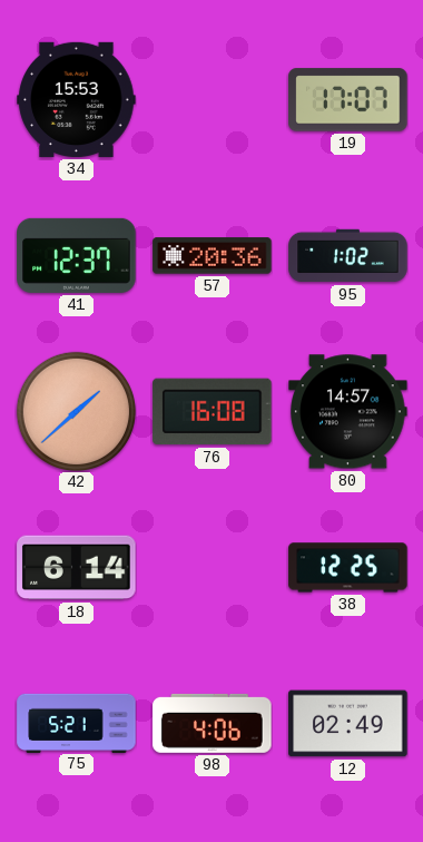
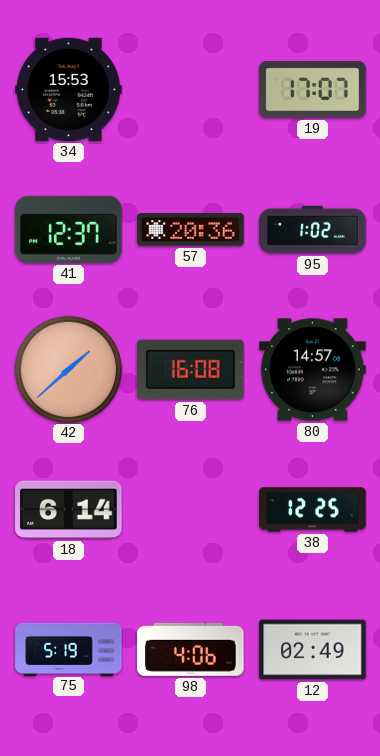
75: 5:21 -> 5:19
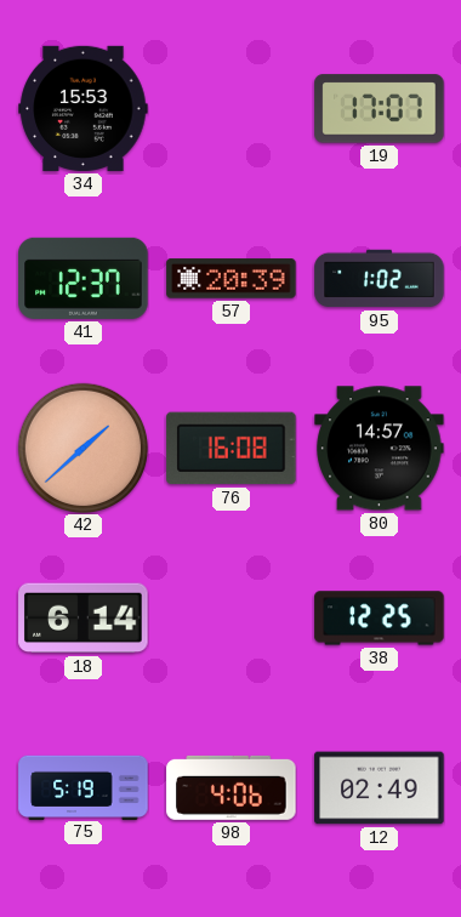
57: 20:36 -> 20:39
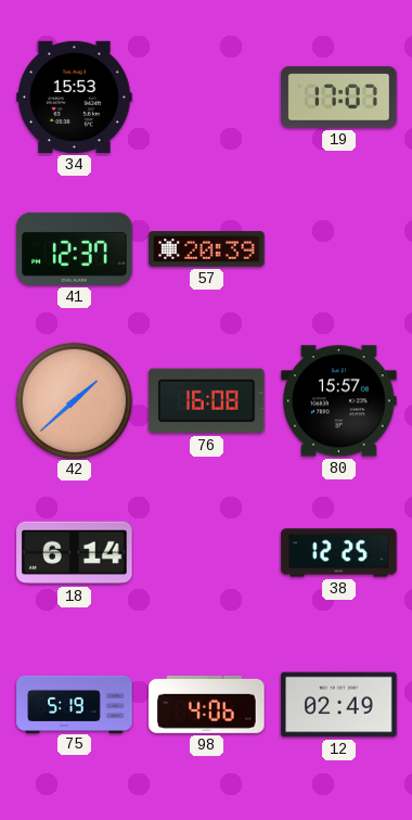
95: 1:02 -> none
80: 14:57 -> 15:57
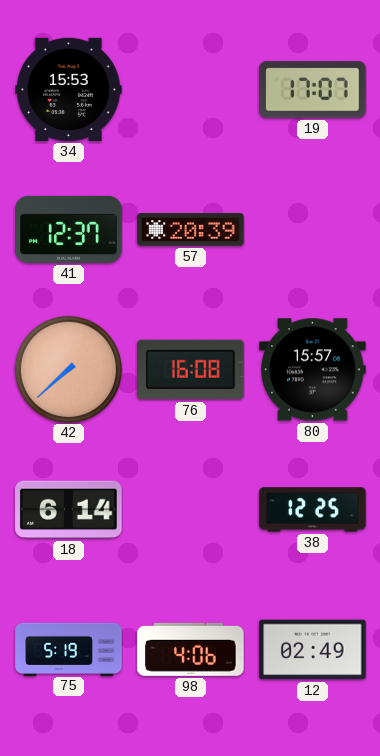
42: 1:38 -> 7:38
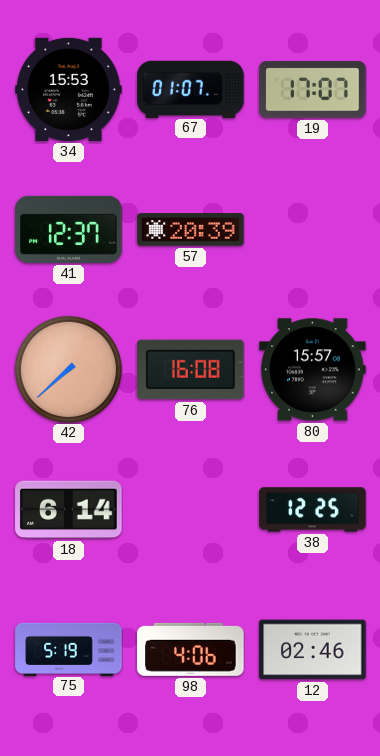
67: none -> 01:07
12: 02:49 -> 02:46
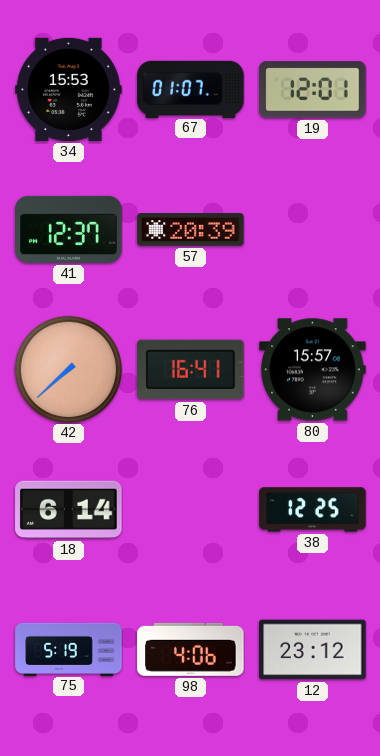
19: 17:07 -> 12:01
76: 16:08 -> 16:41
12: 02:46 -> 23:12
